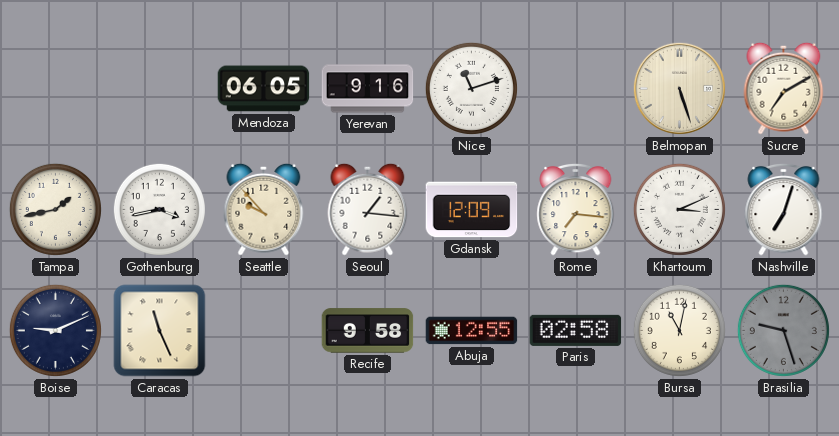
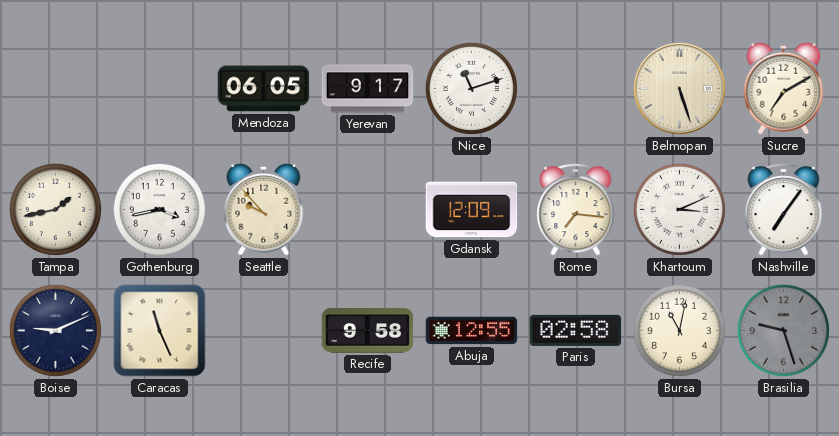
Yerevan: 9:16 -> 9:17
Seoul: 1:16 -> none
Nashville: 7:03 -> 7:06
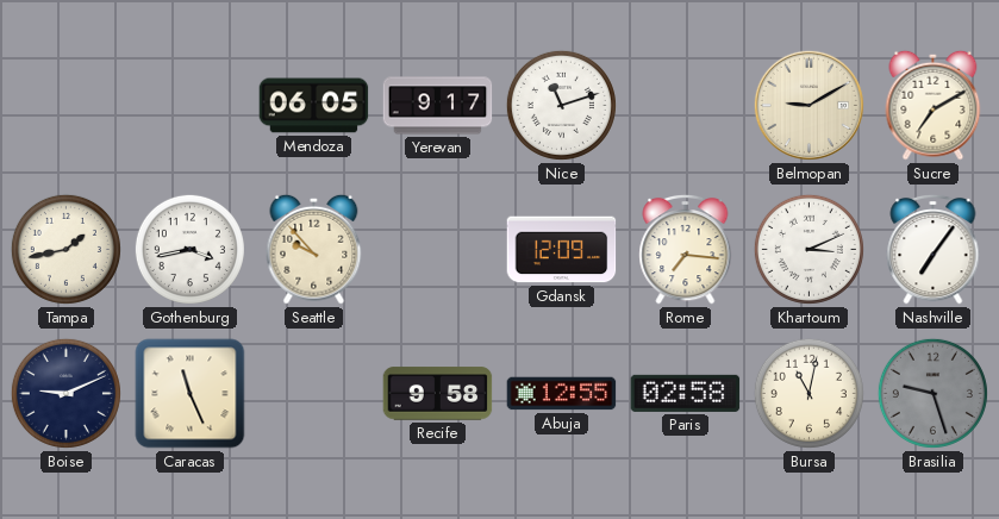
Belmopan: 5:27 -> 9:10
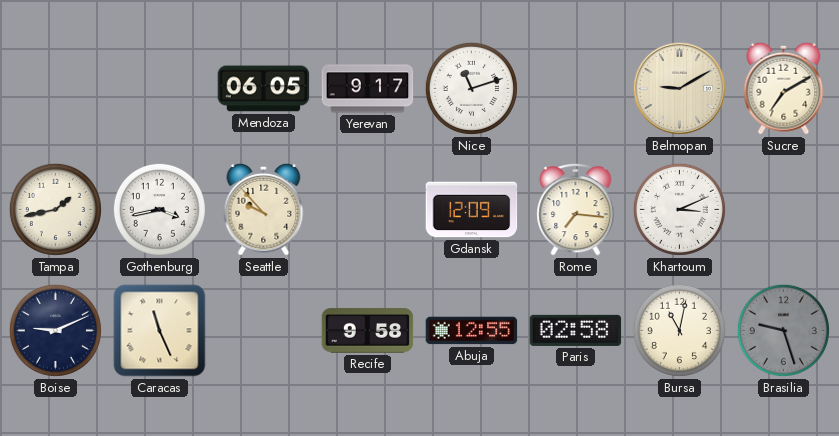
Nashville: 7:06 -> none
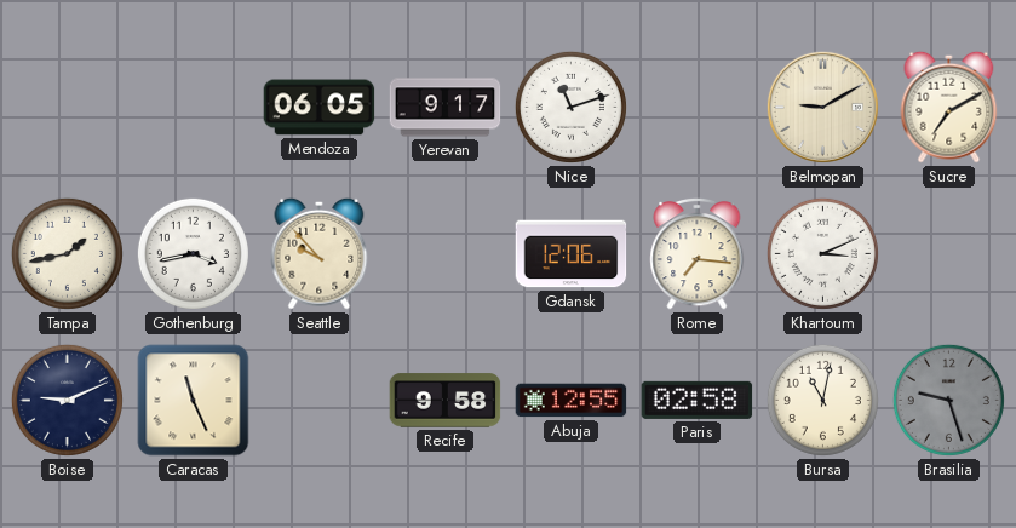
Gdansk: 12:09 -> 12:06
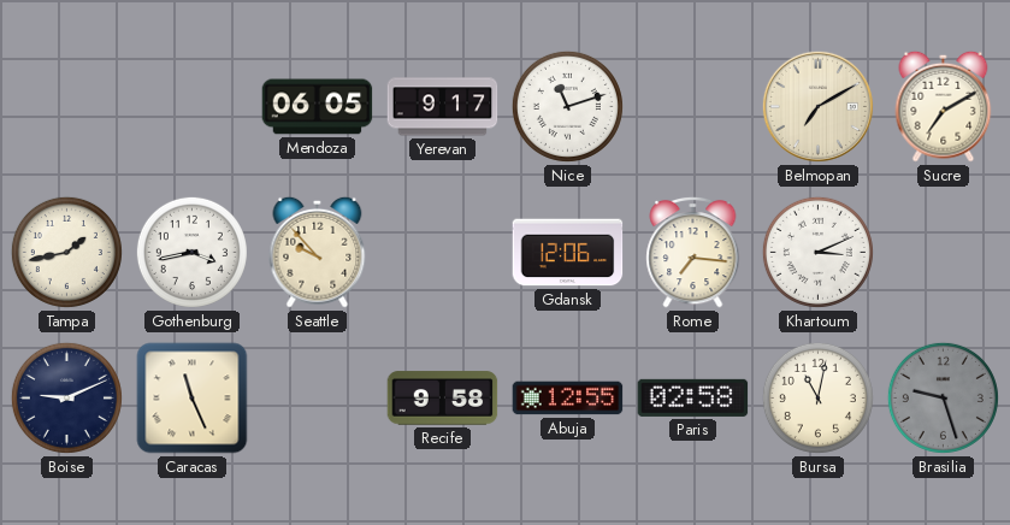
Belmopan: 9:10 -> 7:10
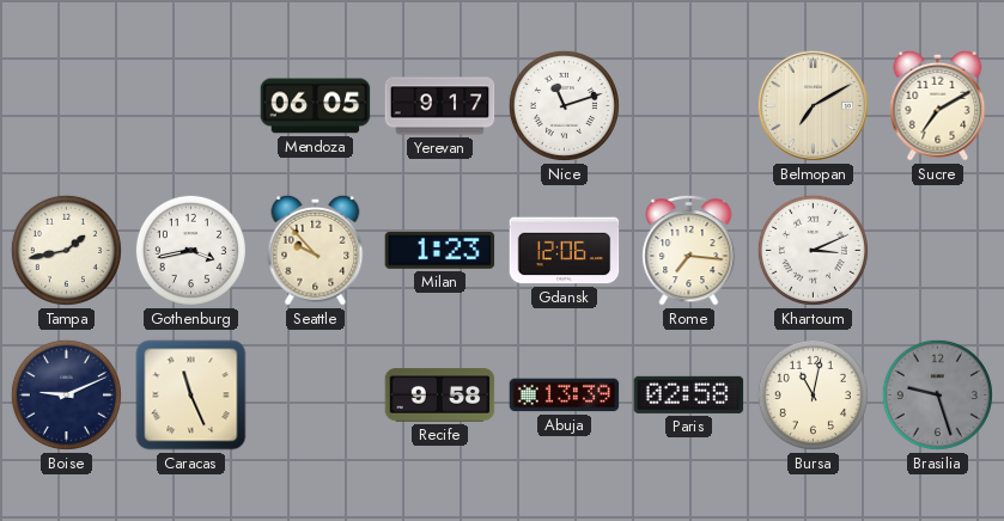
Milan: none -> 1:23
Abuja: 12:55 -> 13:39
